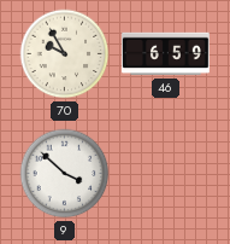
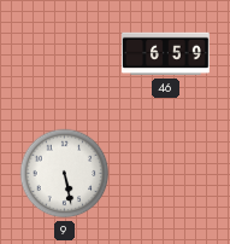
70: 9:55 -> none
9: 3:52 -> 5:28
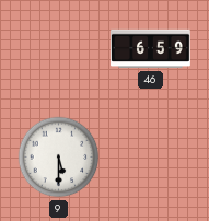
9: 5:28 -> 5:30
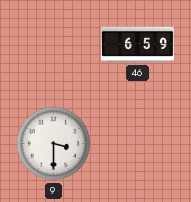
9: 5:30 -> 3:30
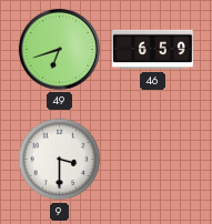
49: none -> 6:42
